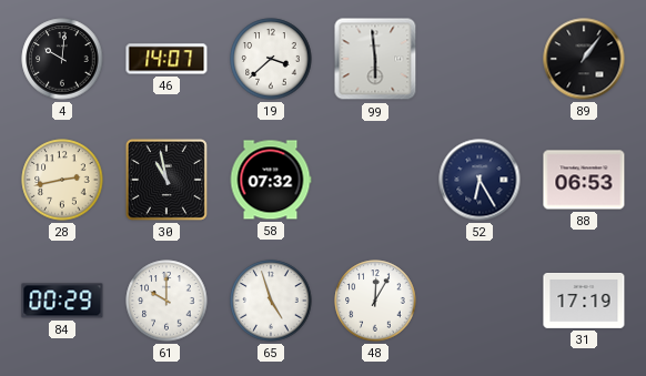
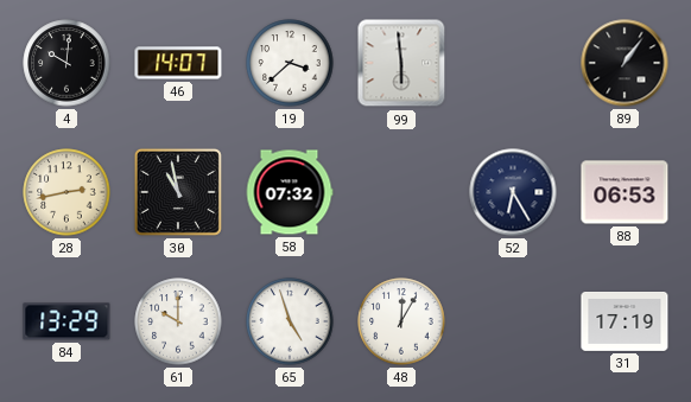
84: 00:29 -> 13:29
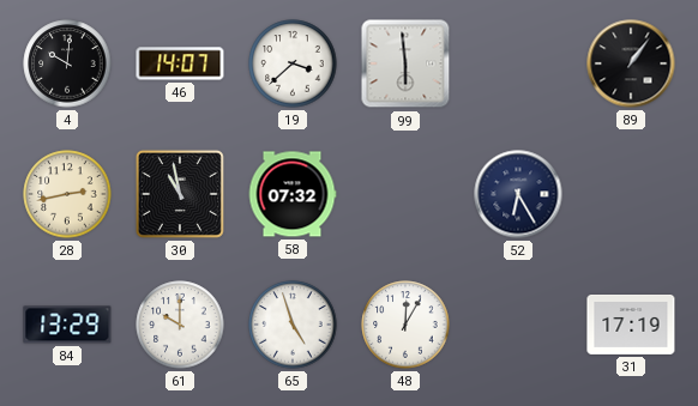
88: 06:53 -> none
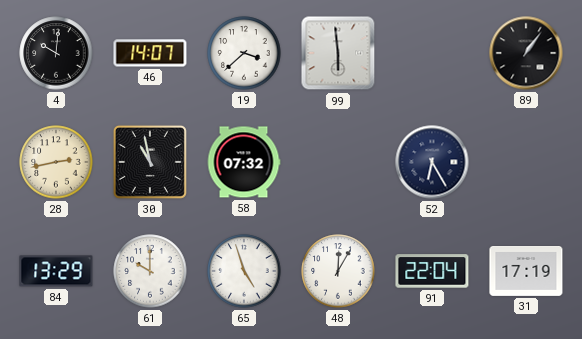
91: none -> 22:04
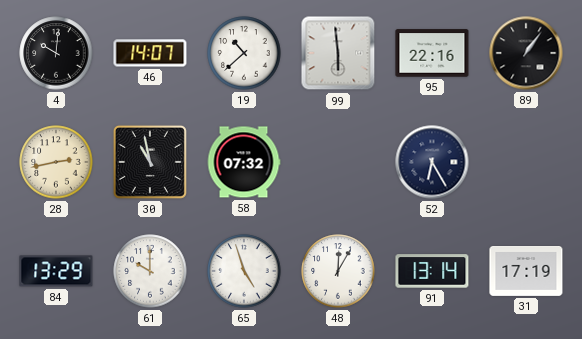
19: 3:38 -> 10:38
95: none -> 22:16
91: 22:04 -> 13:14
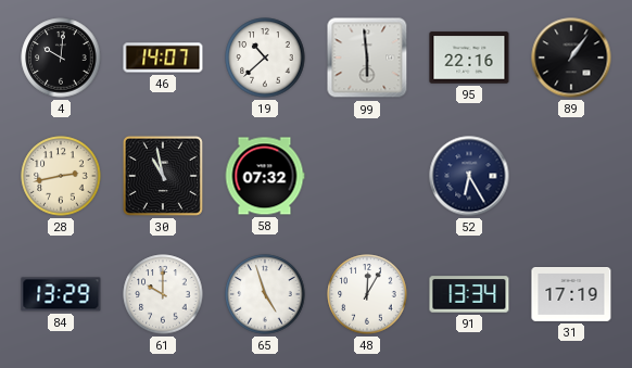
91: 13:14 -> 13:34
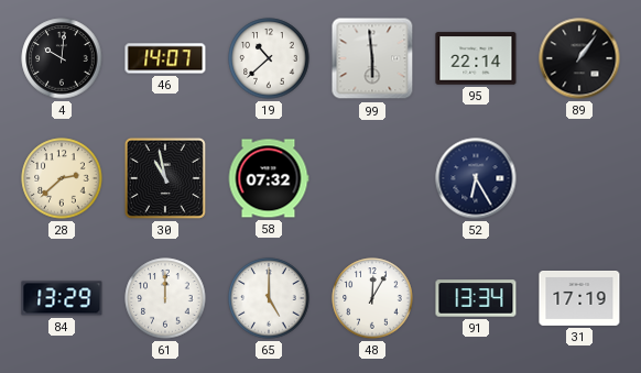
95: 22:16 -> 22:14
28: 2:43 -> 2:38
61: 10:00 -> 12:00
65: 4:57 -> 5:00
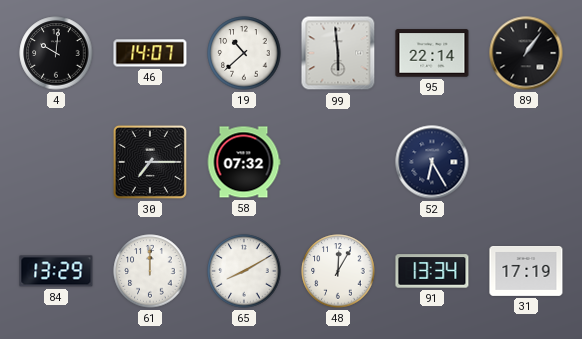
28: 2:38 -> none
30: 10:58 -> 7:15
65: 5:00 -> 8:10
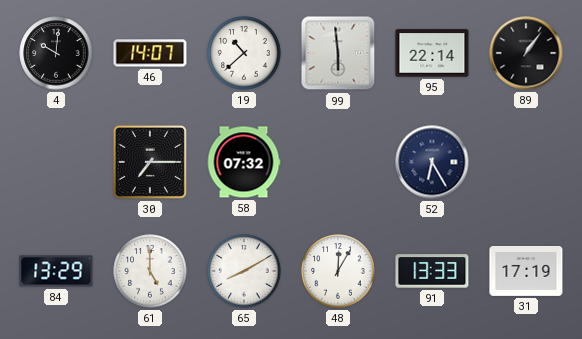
61: 12:00 -> 5:00
91: 13:34 -> 13:33
